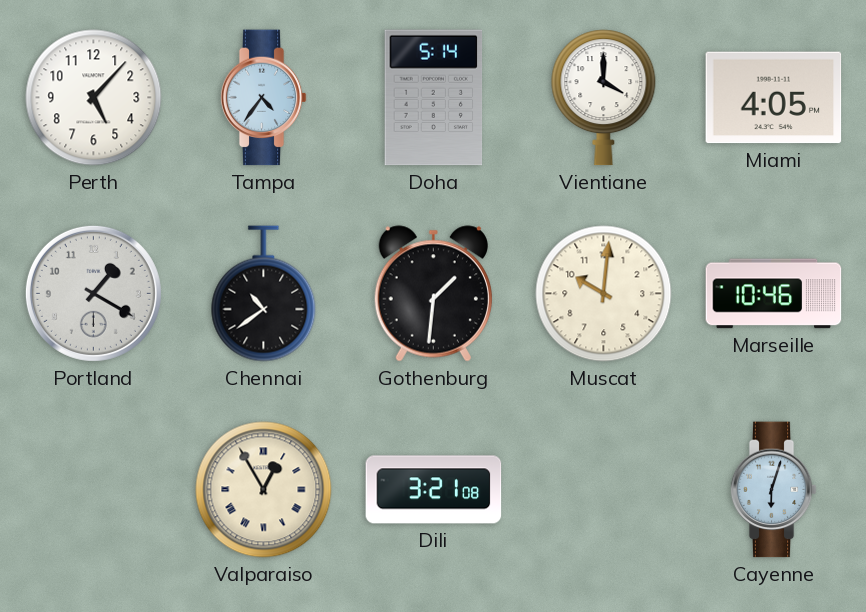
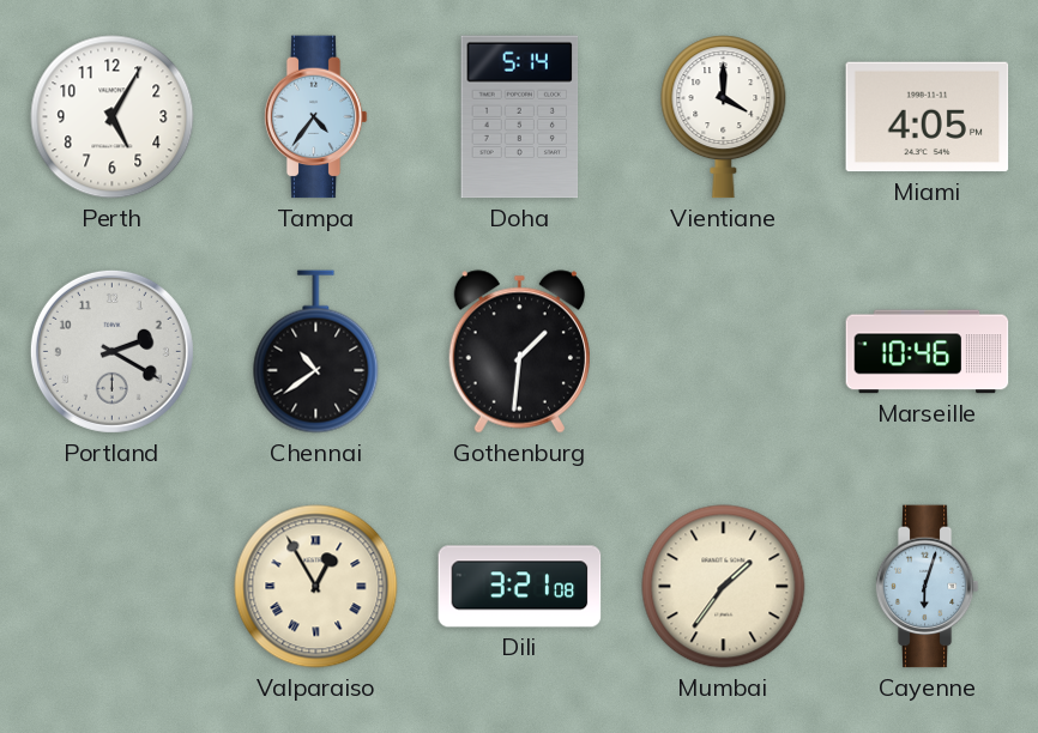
Perth: 5:07 -> 5:05
Portland: 1:20 -> 2:20
Muscat: 10:01 -> none
Mumbai: none -> 1:36
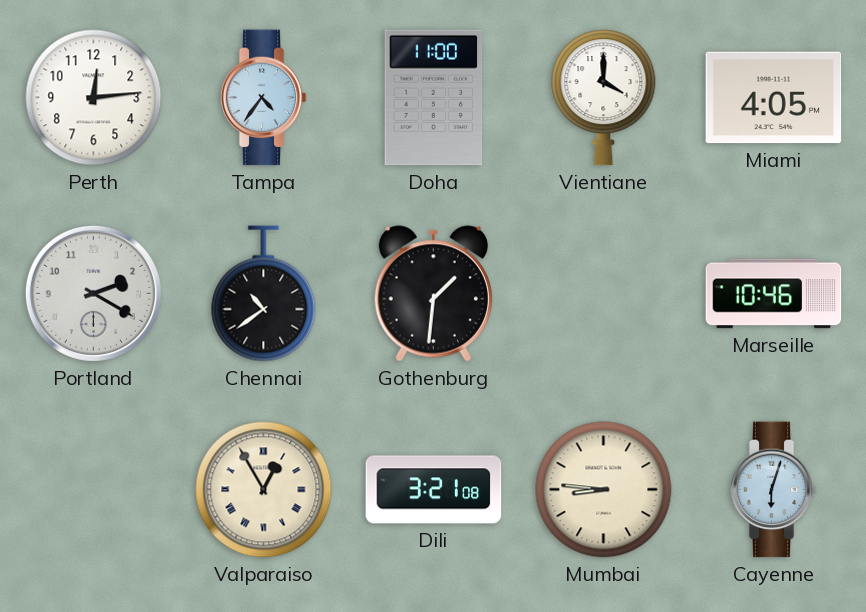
Perth: 5:05 -> 12:14
Doha: 5:14 -> 11:00
Mumbai: 1:36 -> 8:46
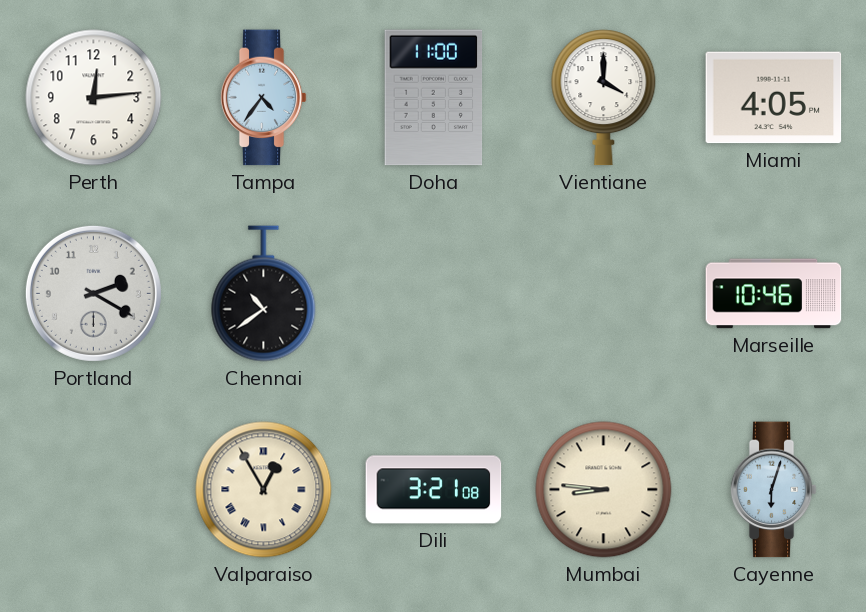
Gothenburg: 1:31 -> none
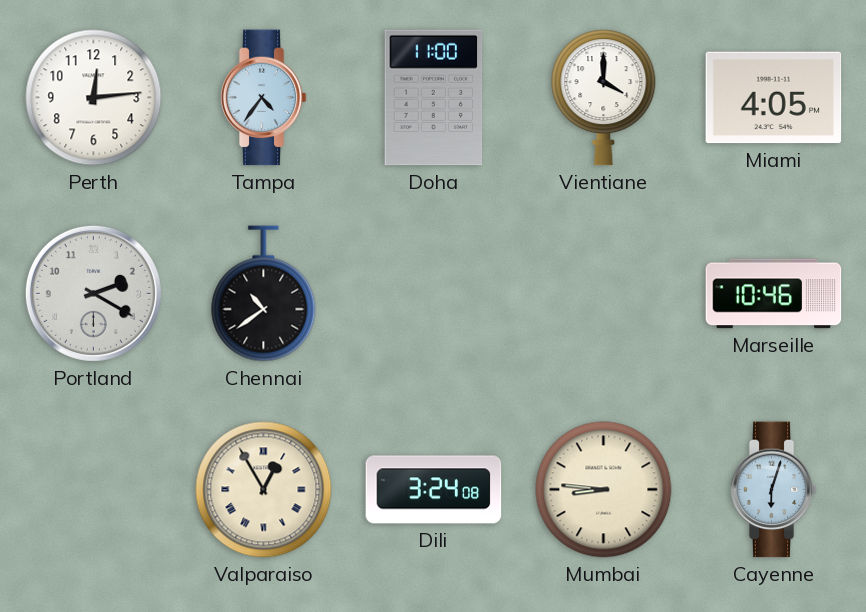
Dili: 3:21 -> 3:24
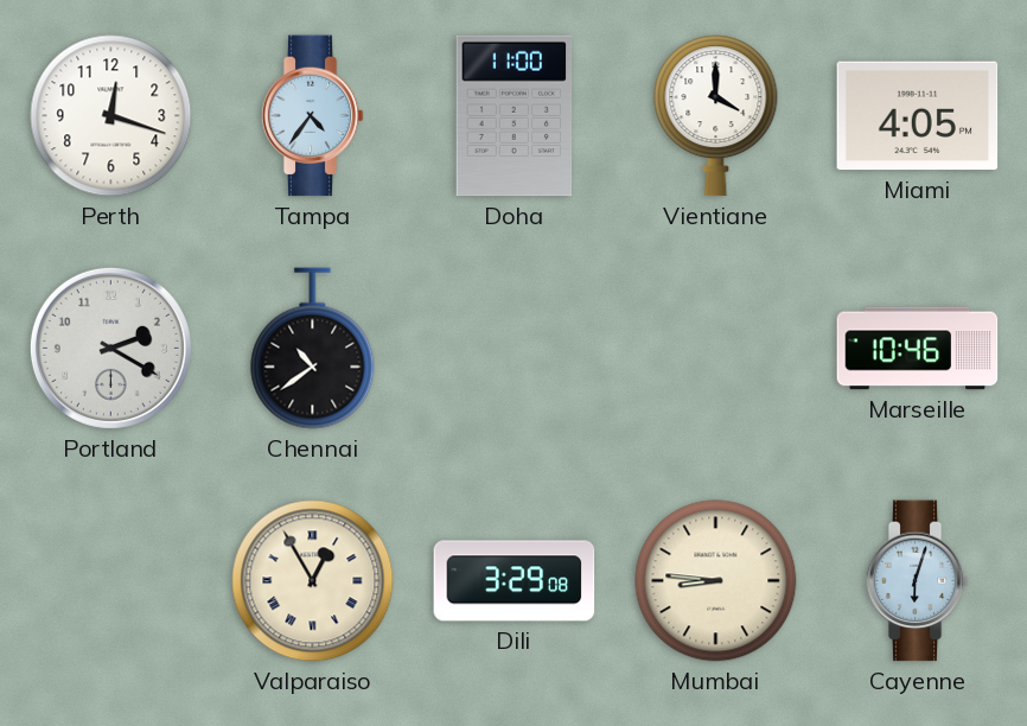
Perth: 12:14 -> 12:18
Dili: 3:24 -> 3:29
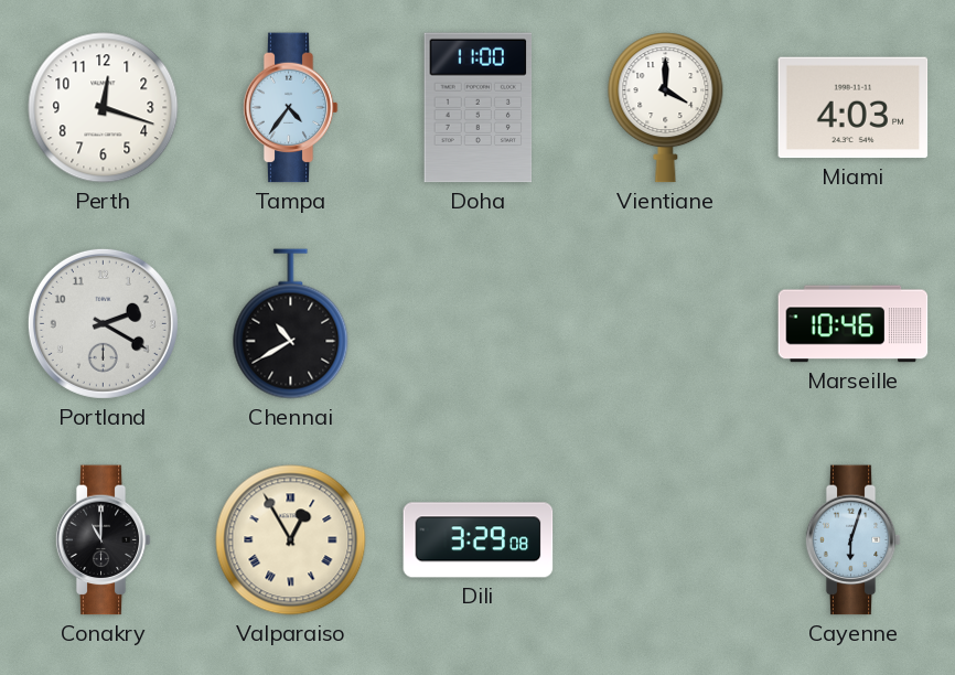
Miami: 4:05 -> 4:03
Chennai: 10:39 -> 10:40
Conakry: none -> 11:00
Mumbai: 8:46 -> none
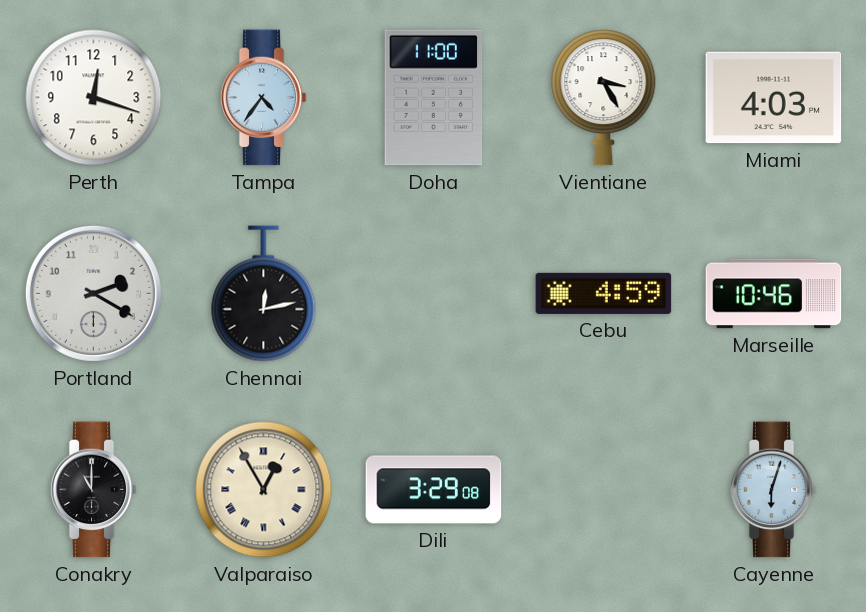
Vientiane: 4:00 -> 3:25
Chennai: 10:40 -> 12:13
Cebu: none -> 4:59
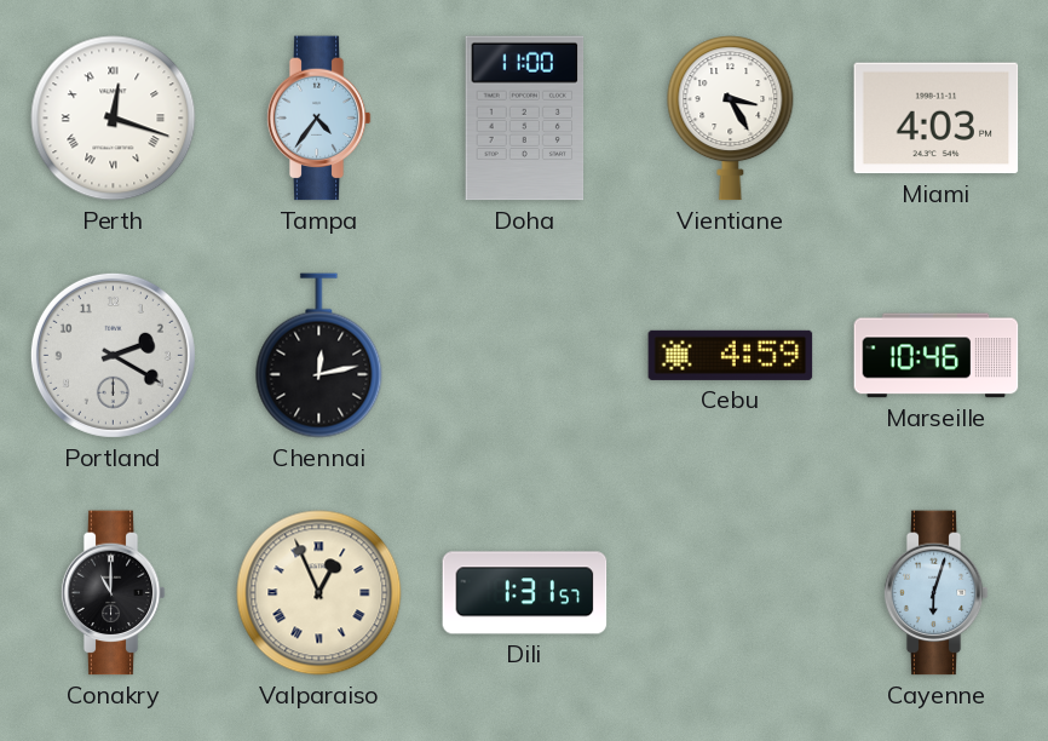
Perth numerals: Arabic -> Roman
Valparaiso: 12:55 -> 12:56
Dili: 3:29 -> 1:31
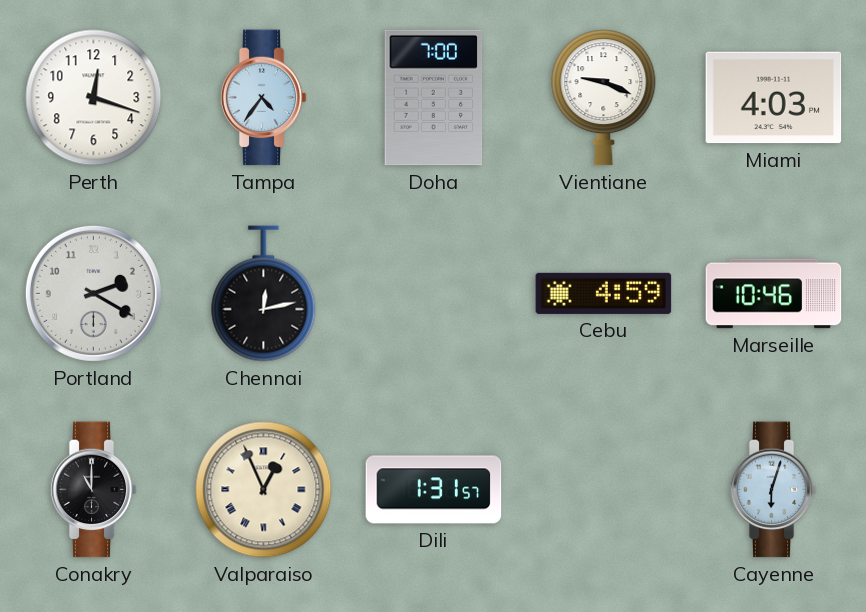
Perth numerals: Roman -> Arabic
Doha: 11:00 -> 7:00
Vientiane: 3:25 -> 9:19
